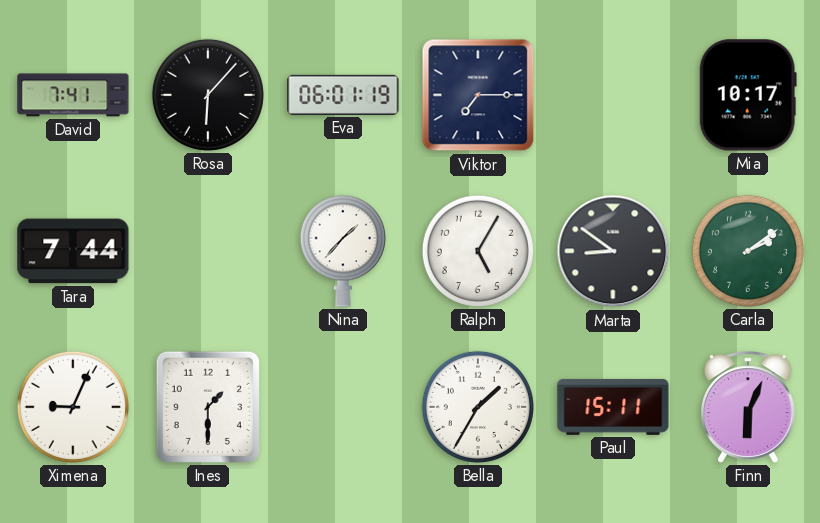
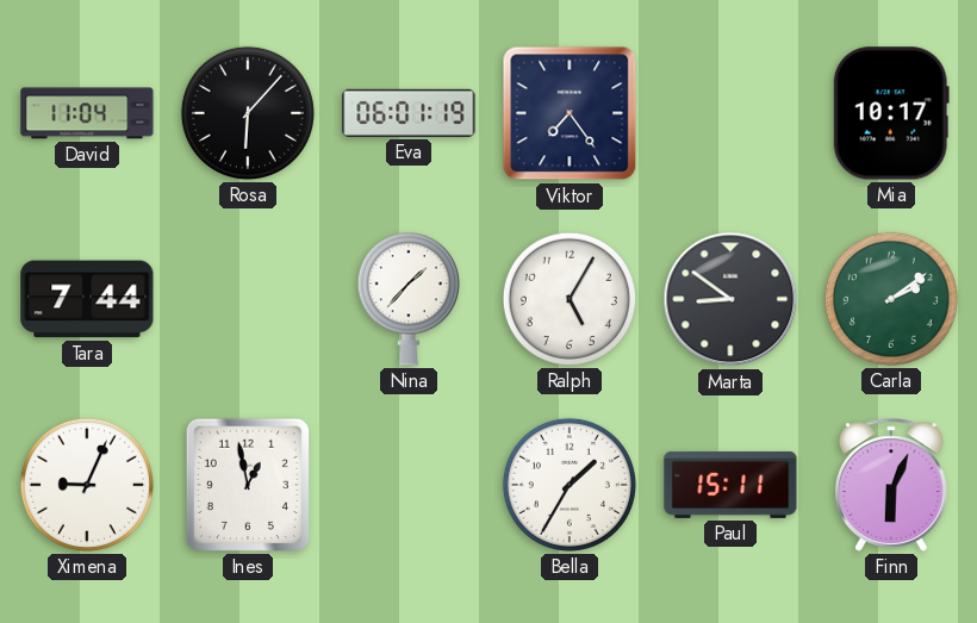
David: 7:41 -> 11:04
Viktor: 7:15 -> 7:24
Ines: 1:30 -> 12:58
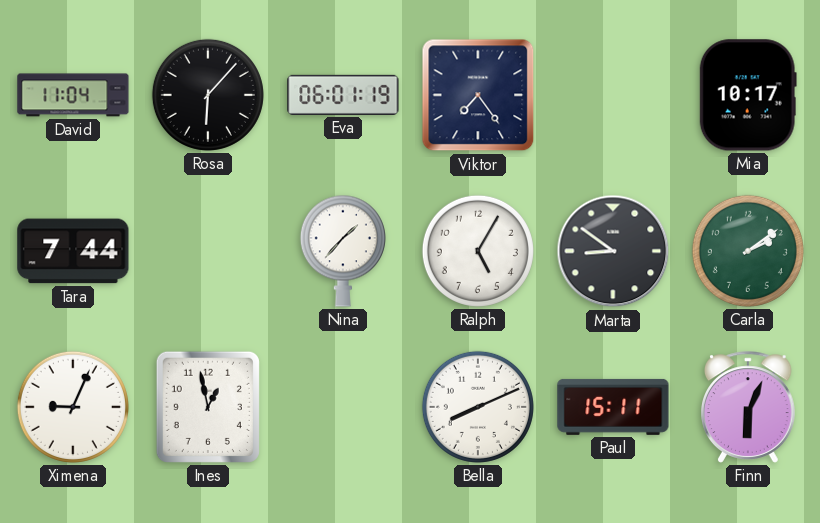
Bella: 1:35 -> 8:11
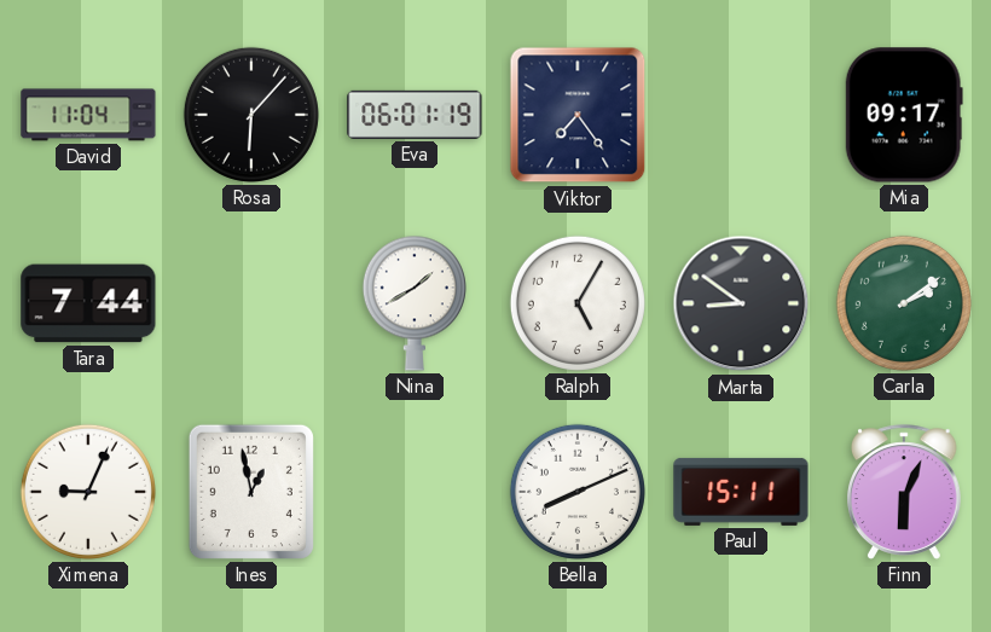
Mia: 10:17 -> 09:17
Nina: 1:37 -> 1:40
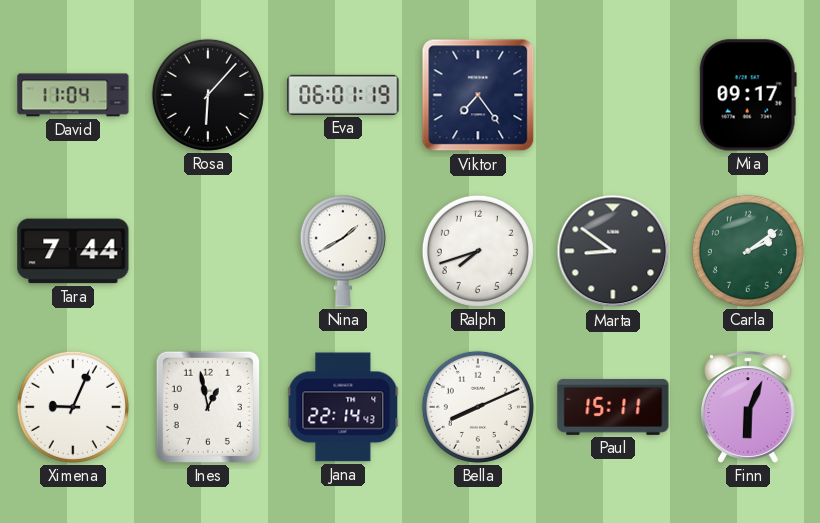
Ralph: 5:05 -> 7:42
Jana: none -> 22:14
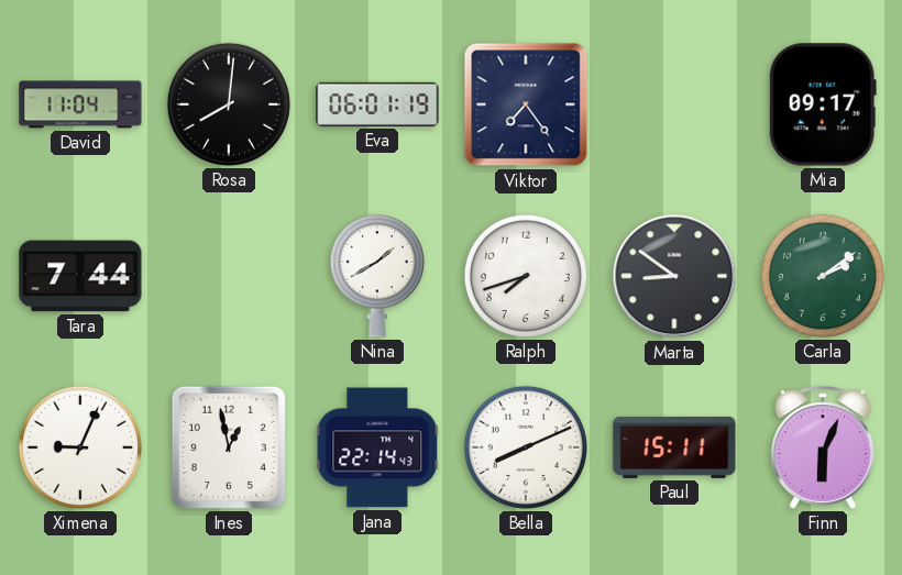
Rosa: 6:07 -> 8:01
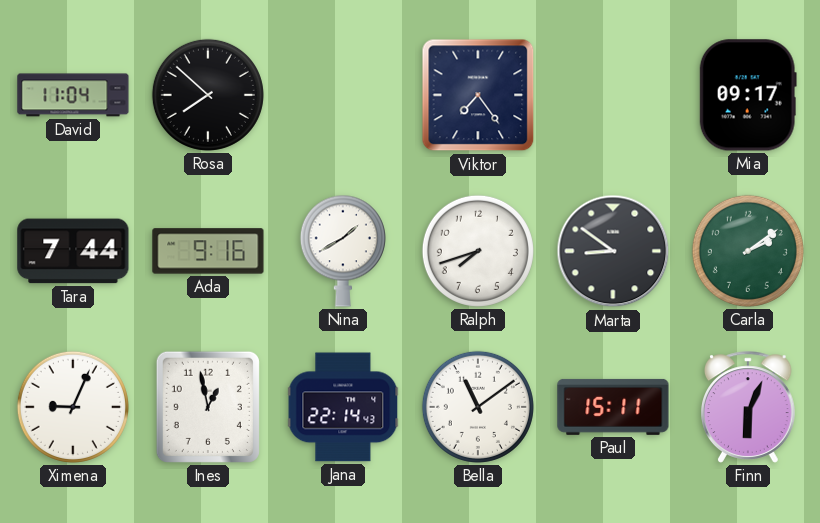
Rosa: 8:01 -> 7:52
Eva: 06:01 -> none
Ada: none -> 9:16
Bella: 8:11 -> 11:09
